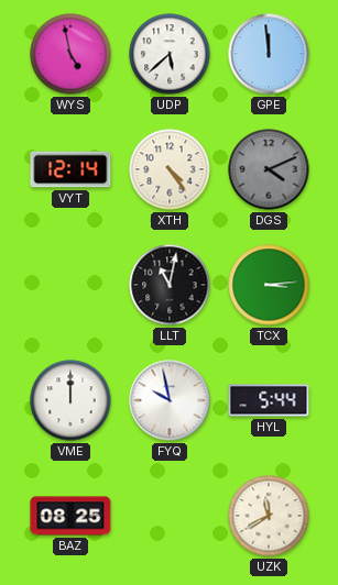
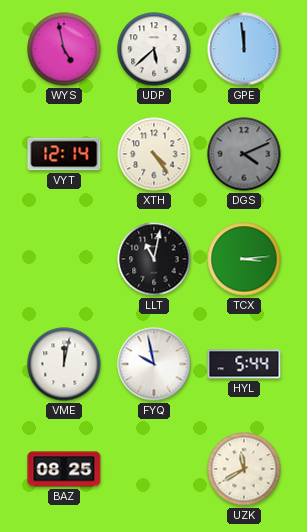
VME: 12:00 -> 12:02
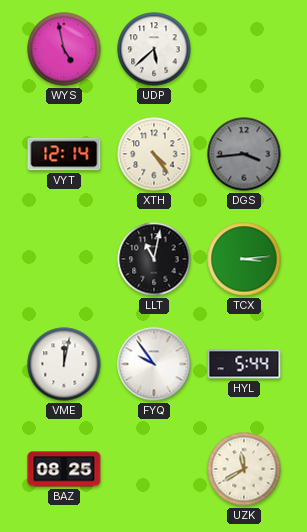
GPE: 11:59 -> none
DGS: 4:11 -> 3:44
FYQ: 9:58 -> 9:54
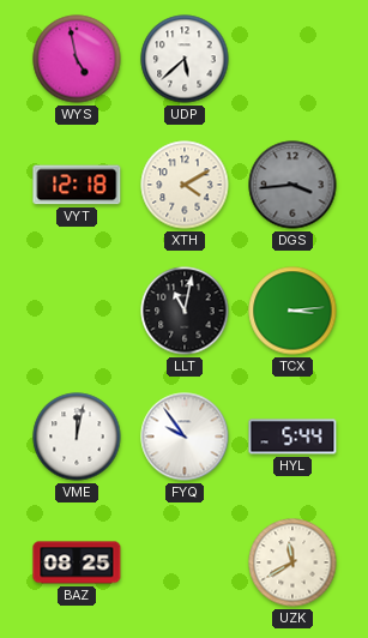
VYT: 12:14 -> 12:18
XTH: 4:24 -> 4:10
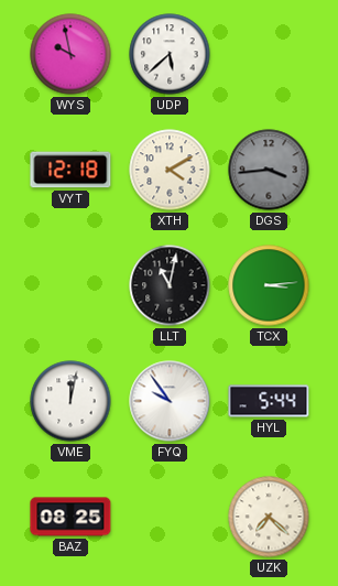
WYS: 4:58 -> 9:58
UZK: 11:40 -> 7:22
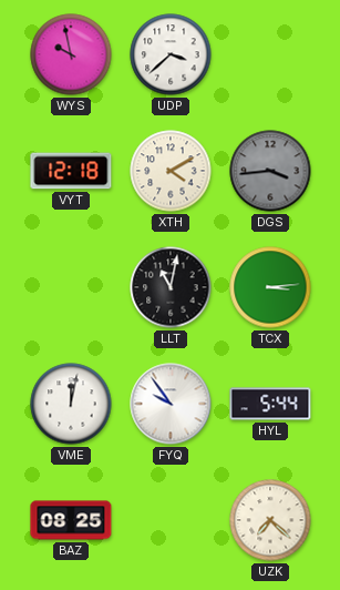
UDP: 5:38 -> 3:38
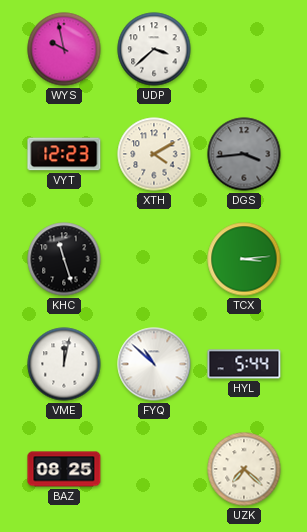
VYT: 12:18 -> 12:23
KHC: none -> 11:27
LLT: 11:02 -> none
FYQ: 9:54 -> 10:52
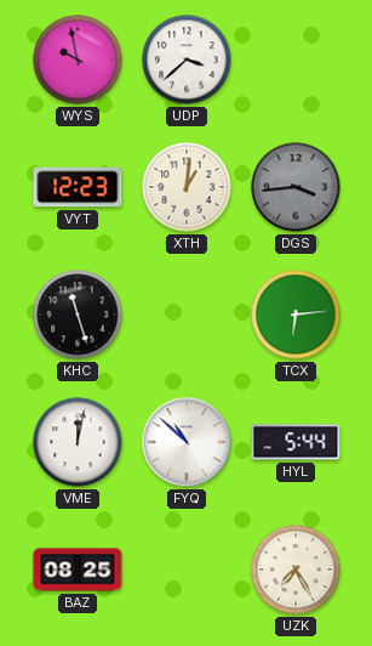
XTH: 4:10 -> 1:01
TCX: 3:14 -> 6:14
UZK: 7:22 -> 7:25
